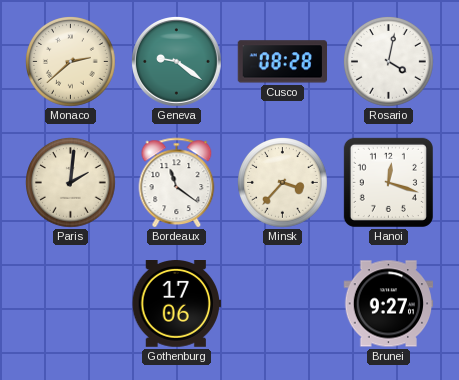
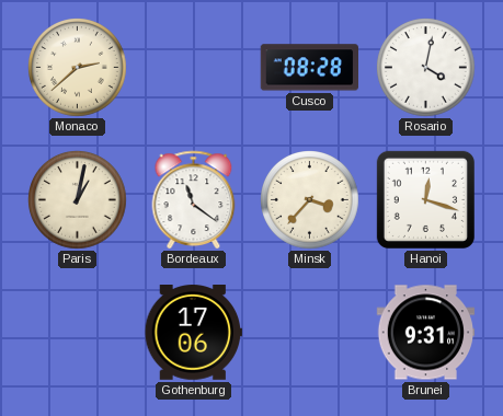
Geneva: 9:21 -> none
Paris: 2:01 -> 1:02
Brunei: 9:27 -> 9:31
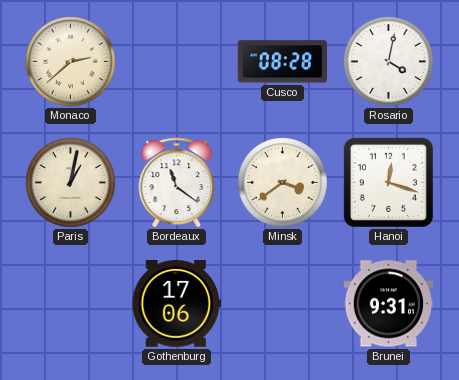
Minsk: 3:37 -> 3:39
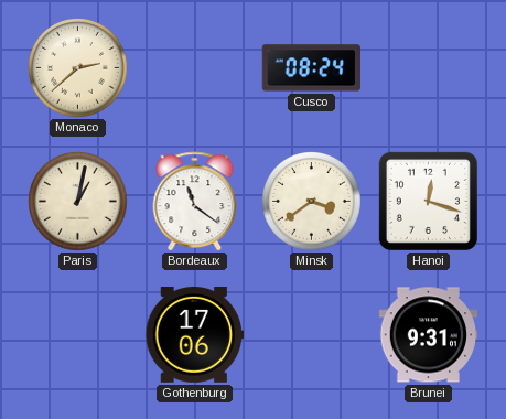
Cusco: 08:28 -> 08:24
Rosario: 4:02 -> none
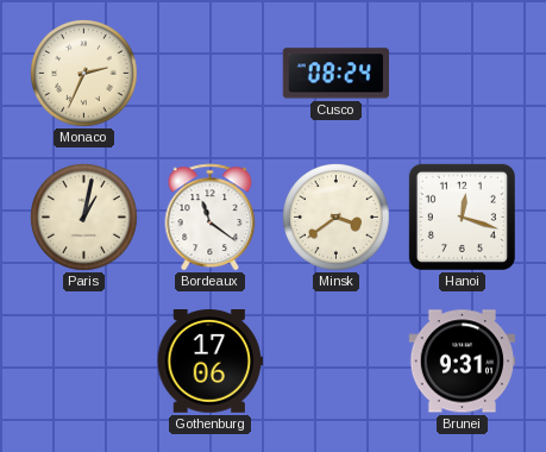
Monaco: 2:38 -> 2:34
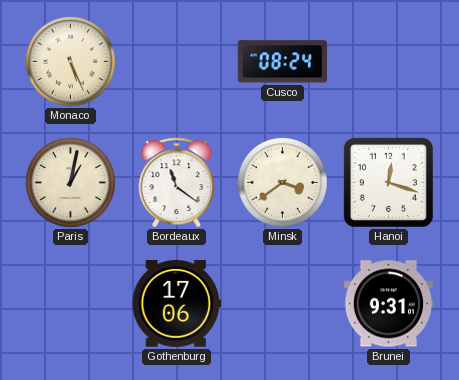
Monaco: 2:34 -> 5:26
